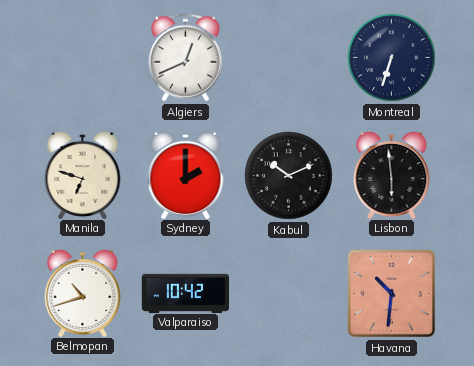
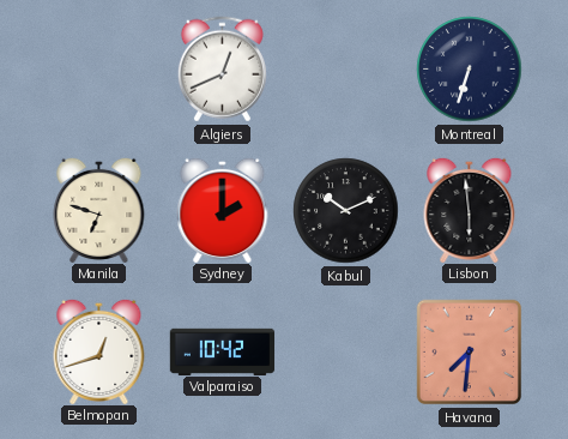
Belmopan: 10:42 -> 12:42
Havana: 10:31 -> 7:31
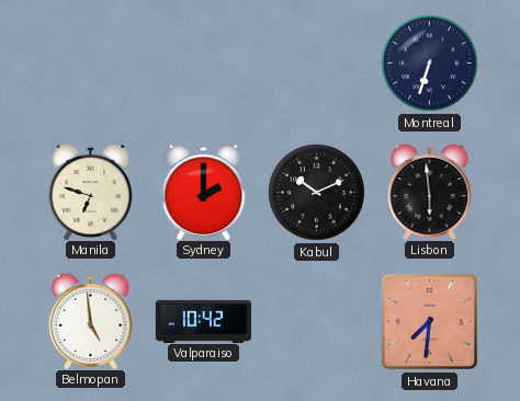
Algiers: 12:41 -> none
Belmopan: 12:42 -> 4:59
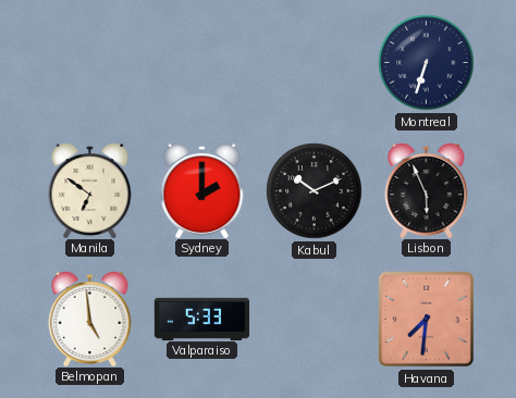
Manila: 6:48 -> 6:51
Lisbon: 5:59 -> 5:56
Valparaiso: 10:42 -> 5:33
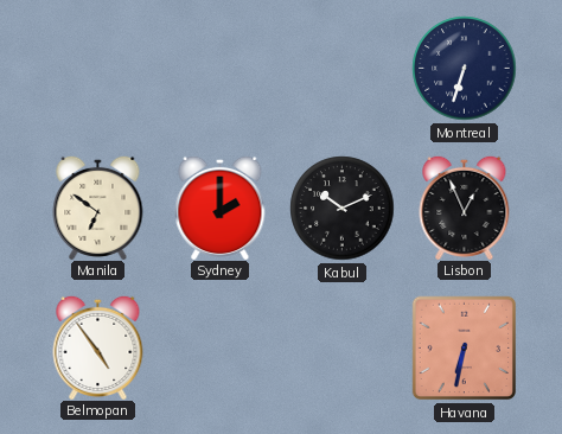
Lisbon: 5:56 -> 12:56
Belmopan: 4:59 -> 4:54
Valparaiso: 5:33 -> none
Havana: 7:31 -> 6:32
